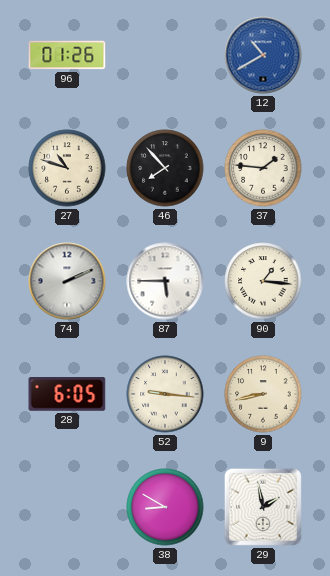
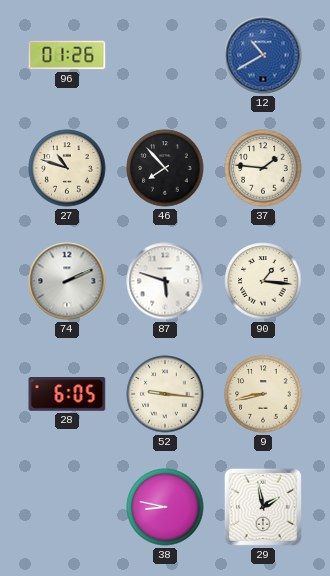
87: 5:45 -> 5:48
38: 8:50 -> 8:47
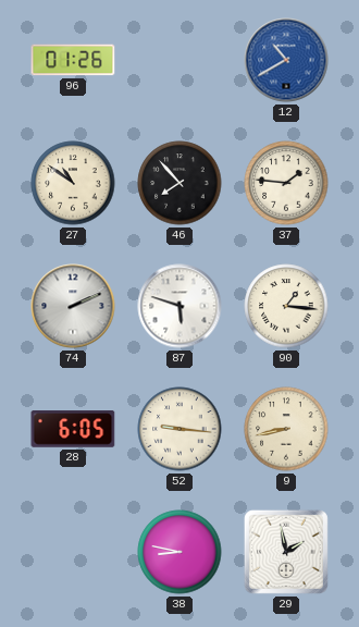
27: 10:48 -> 10:51
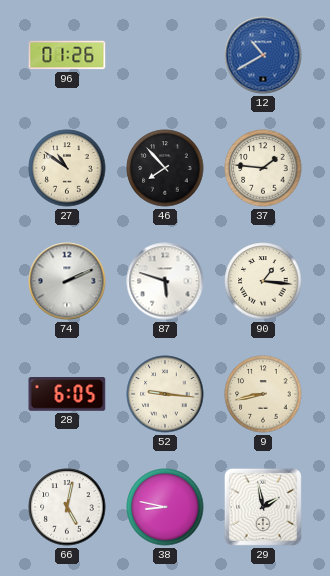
66: none -> 5:02
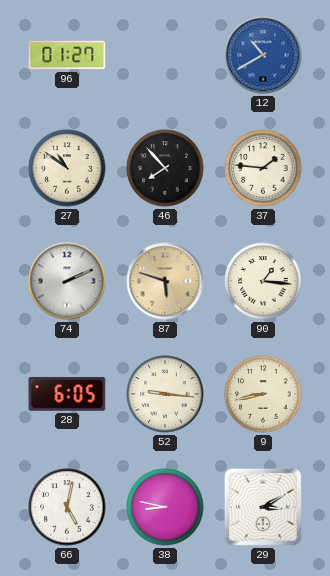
96: 01:26 -> 01:27
87 dial: white -> champagne
29: 1:58 -> 3:10
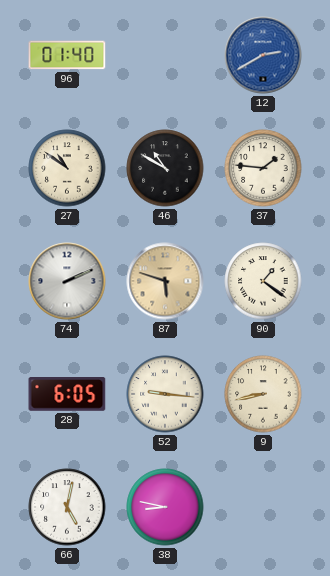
96: 01:27 -> 01:40
12: 10:40 -> 2:40
46: 7:53 -> 10:50
90: 1:16 -> 1:21
29: 3:10 -> none
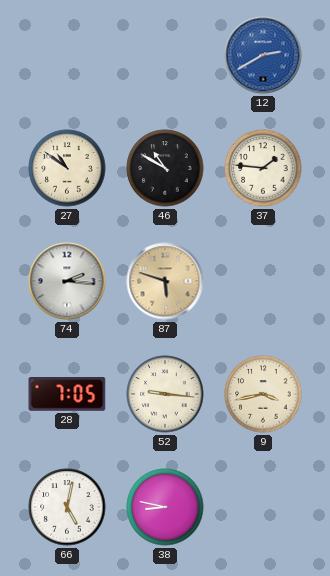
96: 01:40 -> none
74: 2:11 -> 2:16
90: 1:21 -> none
28: 6:05 -> 7:05
9: 8:43 -> 3:43
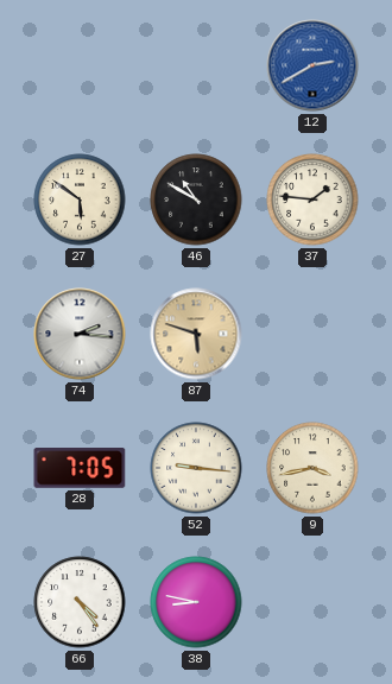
27: 10:51 -> 5:51
66: 5:02 -> 4:24
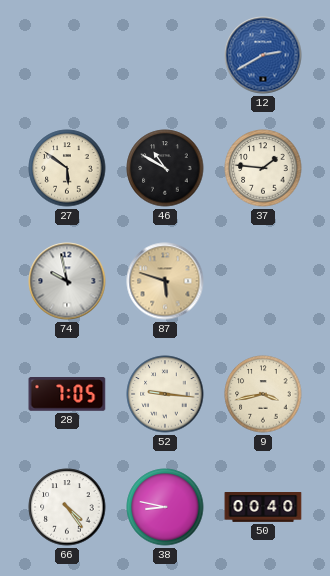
74: 2:16 -> 9:58
50: none -> 00:40
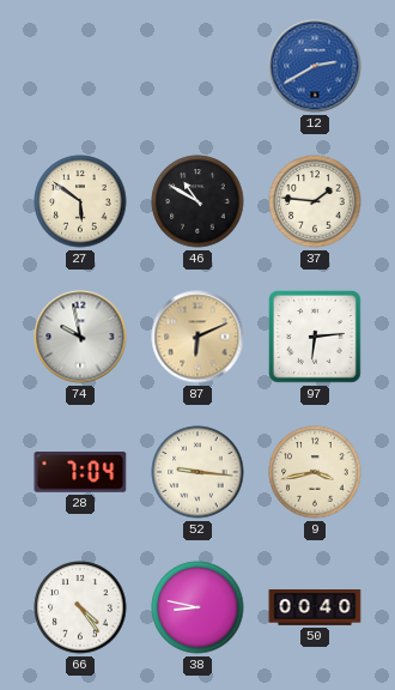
87: 5:48 -> 6:11
97: none -> 6:14
28: 7:05 -> 7:04
